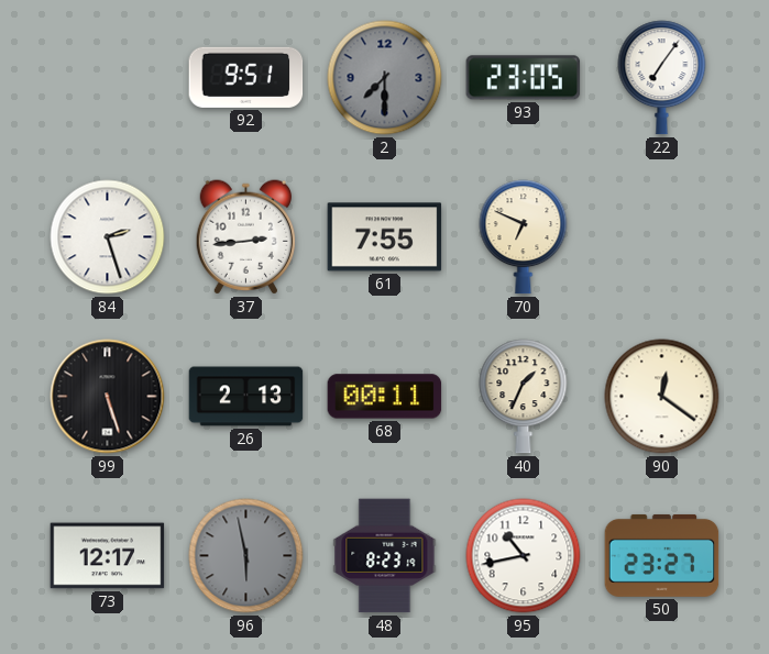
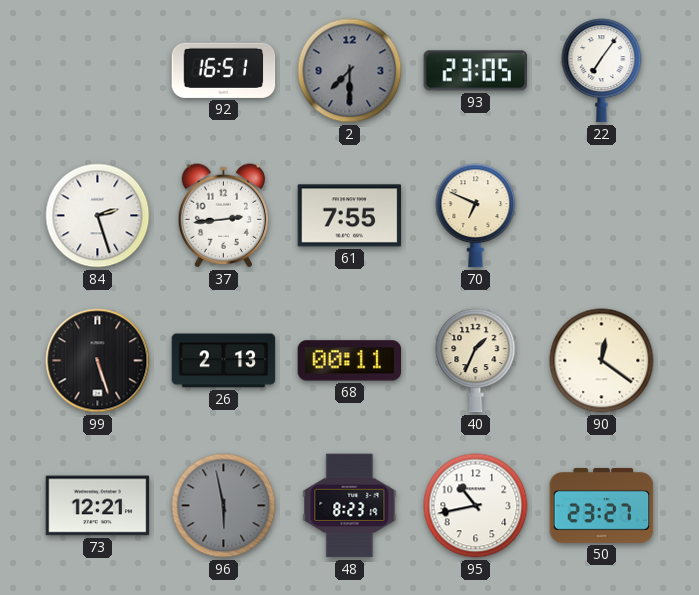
92: 9:51 -> 16:51
73: 12:17 -> 12:21
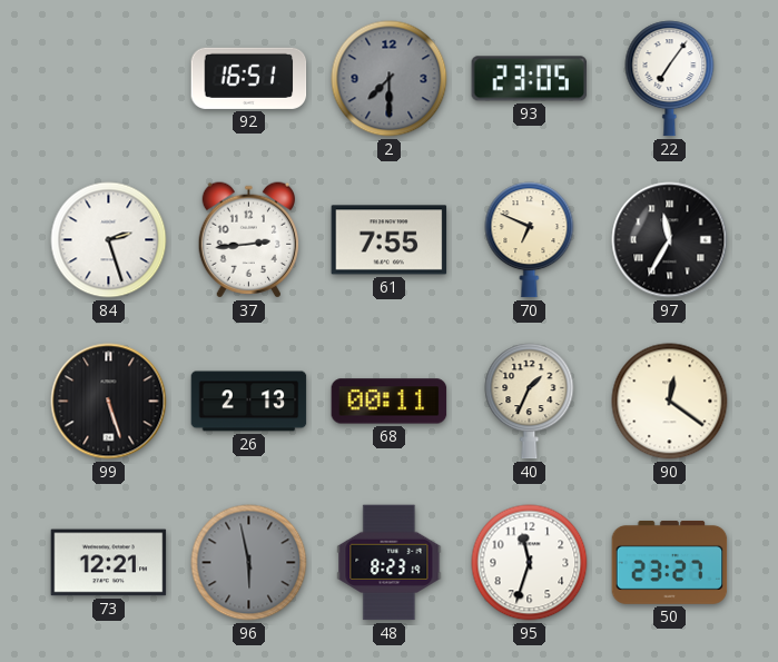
97: none -> 11:35
95: 10:43 -> 11:33
